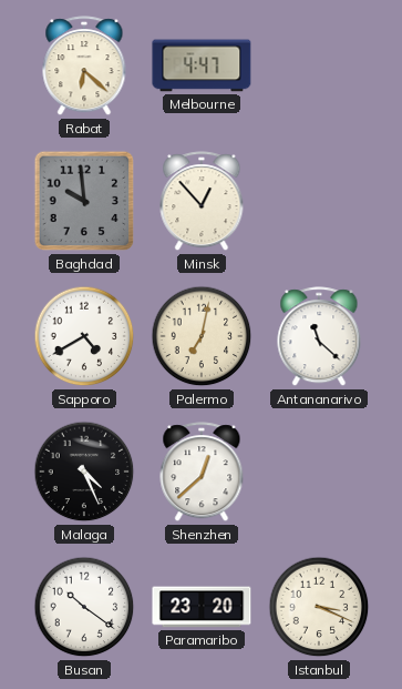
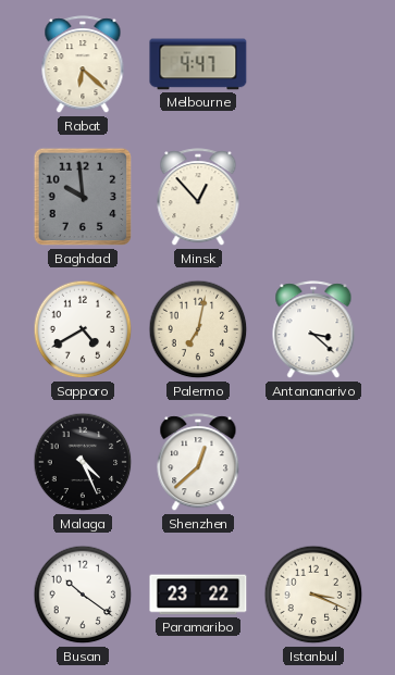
Antananarivo: 11:22 -> 3:22
Paramaribo: 23:20 -> 23:22
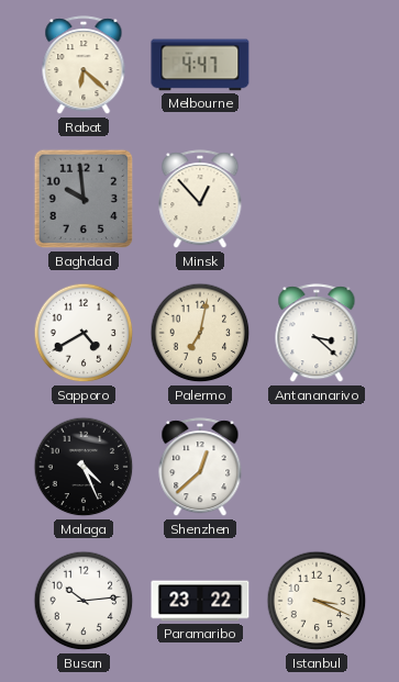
Busan: 10:21 -> 10:14
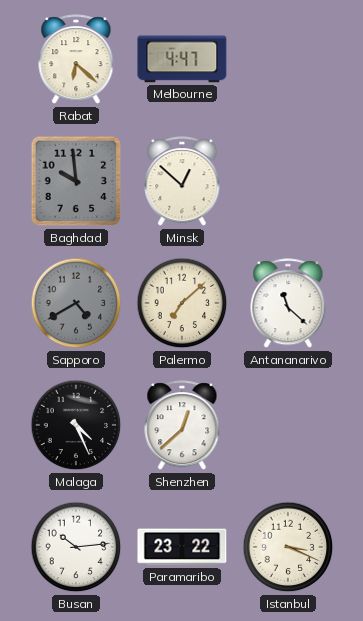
Minsk: 12:53 -> 12:52
Sapporo dial: white -> grey
Palermo: 7:02 -> 7:08
Antananarivo: 3:22 -> 11:22
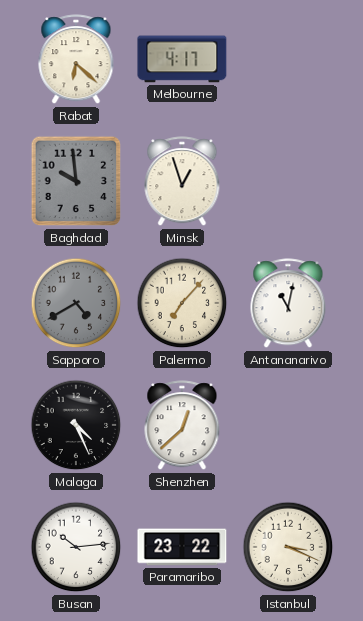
Melbourne: 4:47 -> 4:17
Minsk: 12:52 -> 12:57
Palermo: 7:08 -> 7:07
Antananarivo: 11:22 -> 11:02
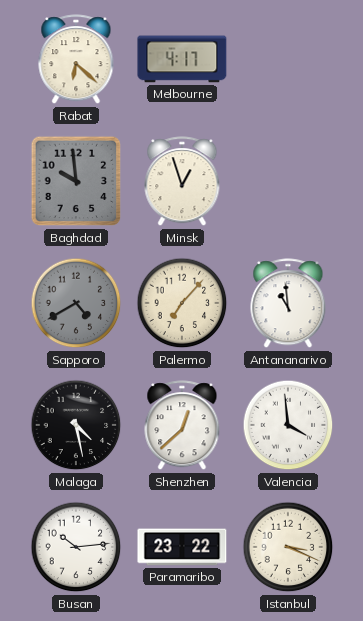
Antananarivo: 11:02 -> 10:59
Malaga: 4:26 -> 4:28
Valencia: none -> 3:59
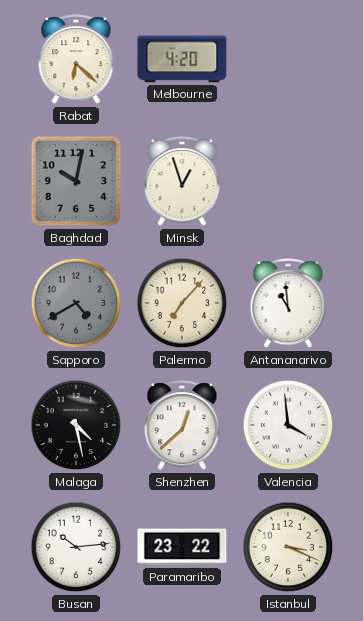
Melbourne: 4:17 -> 4:20
Baghdad: 9:59 -> 10:02
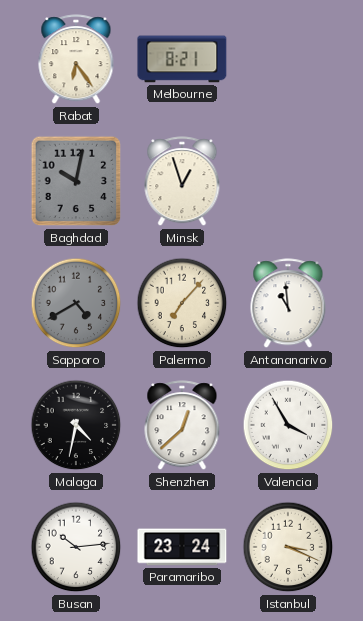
Rabat: 6:22 -> 6:24
Melbourne: 4:20 -> 8:21
Malaga: 4:28 -> 4:32
Valencia: 3:59 -> 3:55
Paramaribo: 23:22 -> 23:24
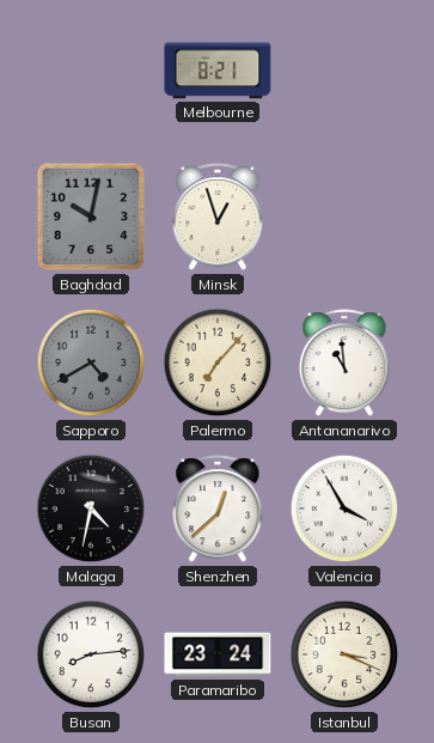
Rabat: 6:24 -> none
Busan: 10:14 -> 8:14
